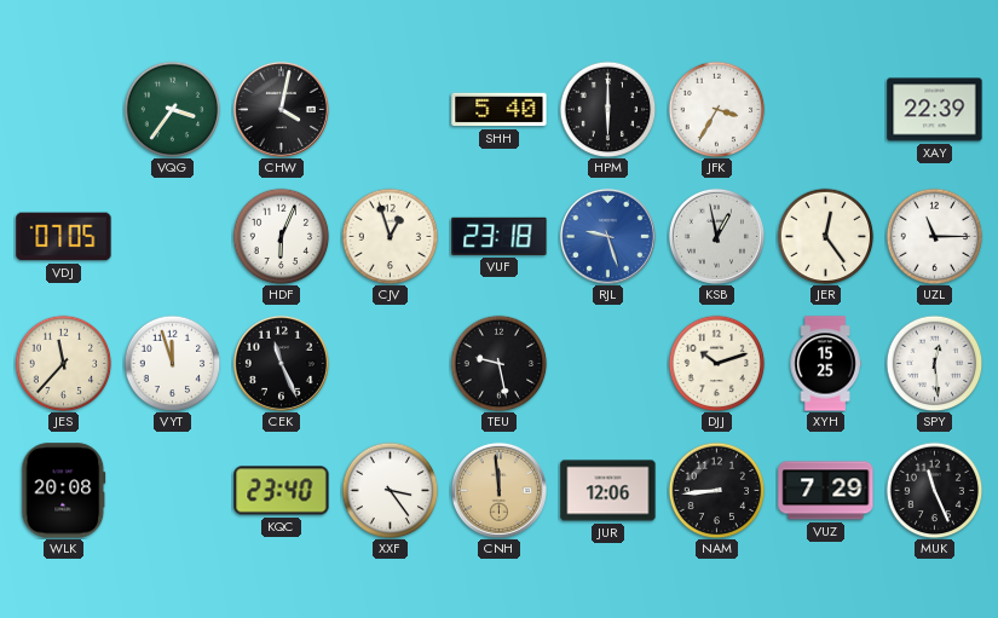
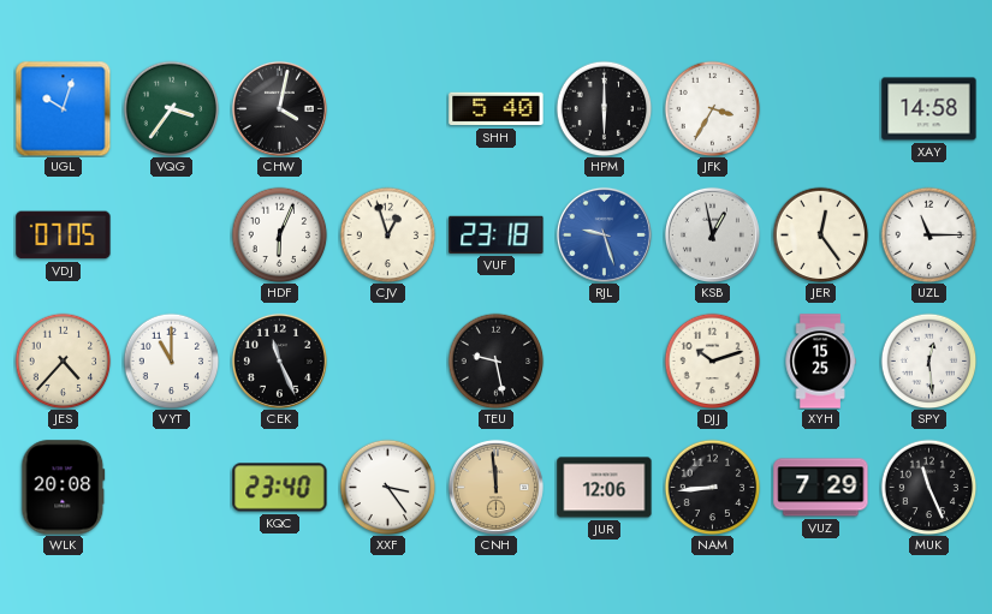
UGL: none -> 10:03
XAY: 22:39 -> 14:58
JES: 11:37 -> 4:37
VYT: 11:57 -> 11:00
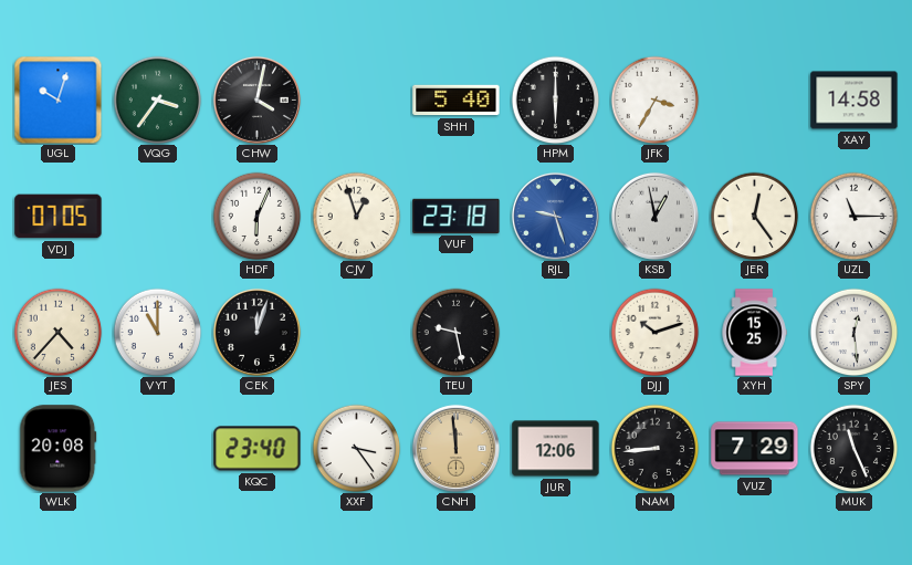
CEK: 11:26 -> 12:03
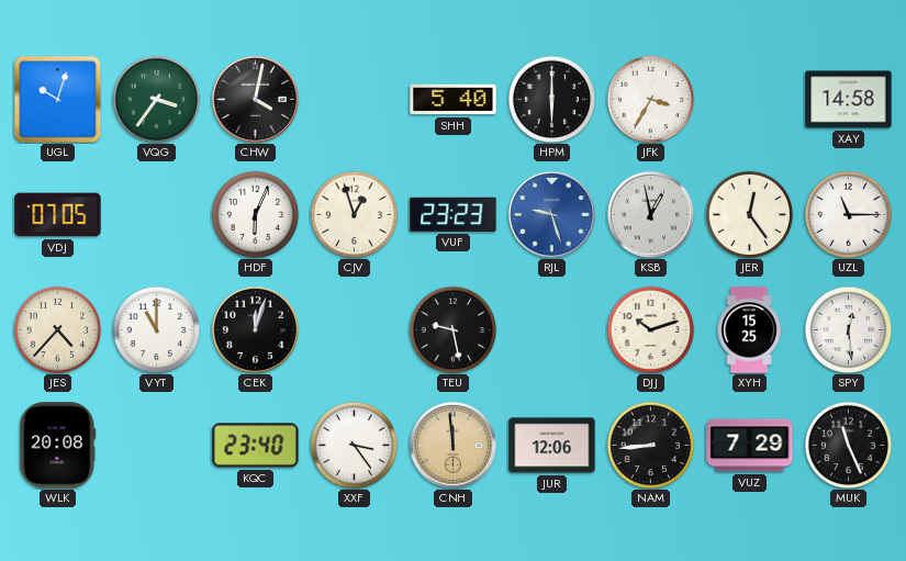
VUF: 23:18 -> 23:23
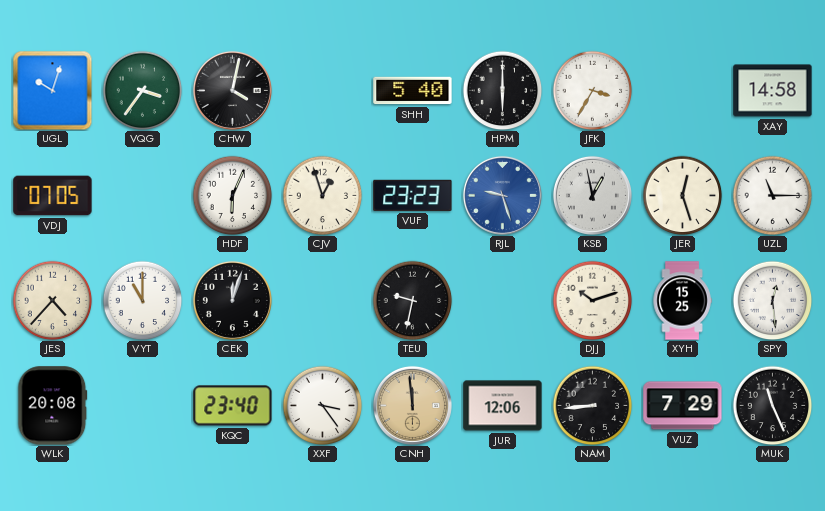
JER: 12:24 -> 12:27
TEU: 9:28 -> 9:32
